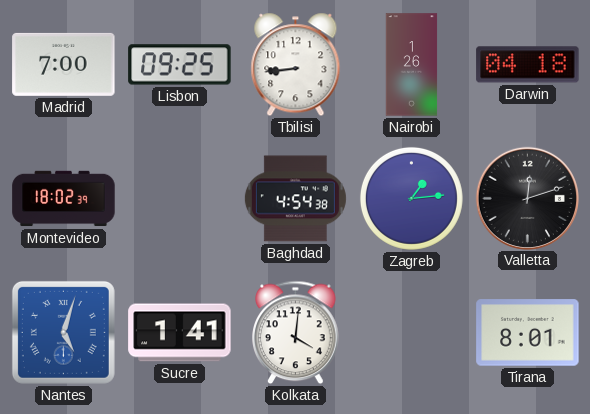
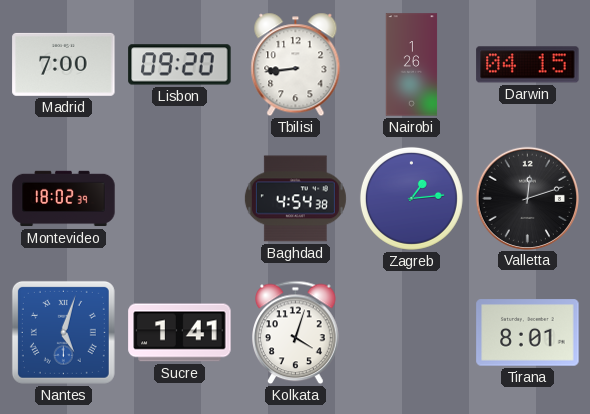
Lisbon: 09:25 -> 09:20
Darwin: 04:18 -> 04:15
Kolkata: 4:01 -> 4:03
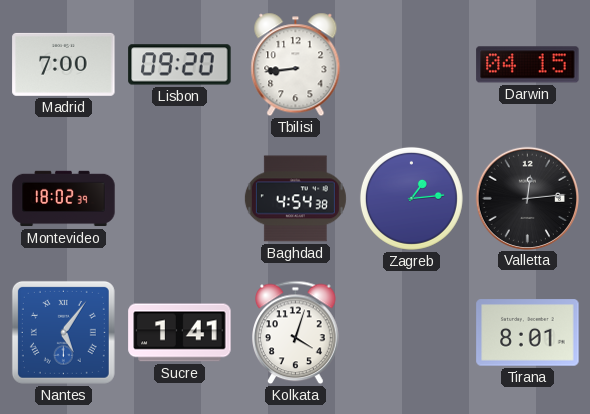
Nairobi: 1:26 -> none
Valletta: 12:12 -> 12:14
Nantes: 5:03 -> 5:06
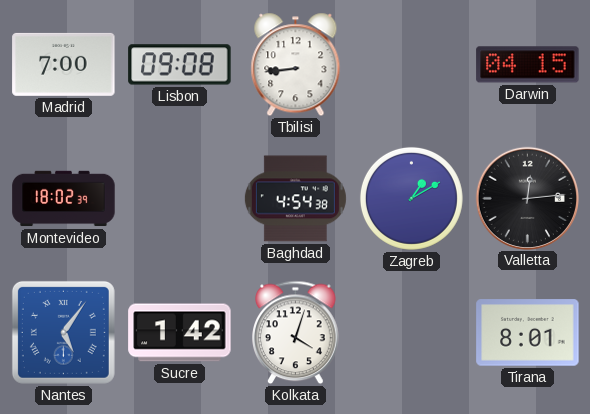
Lisbon: 09:20 -> 09:08
Zagreb: 1:14 -> 1:10
Sucre: 1:41 -> 1:42
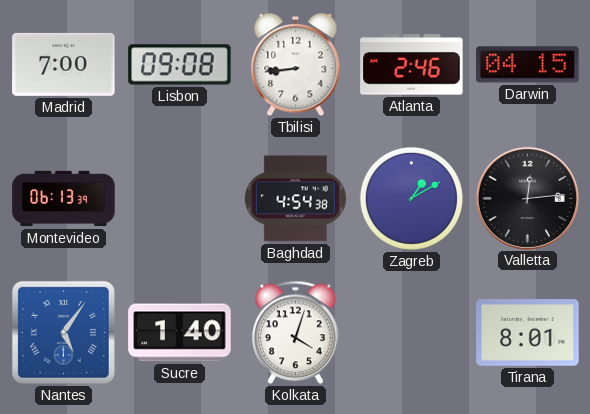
Atlanta: none -> 2:46
Montevideo: 18:02 -> 06:13
Sucre: 1:42 -> 1:40
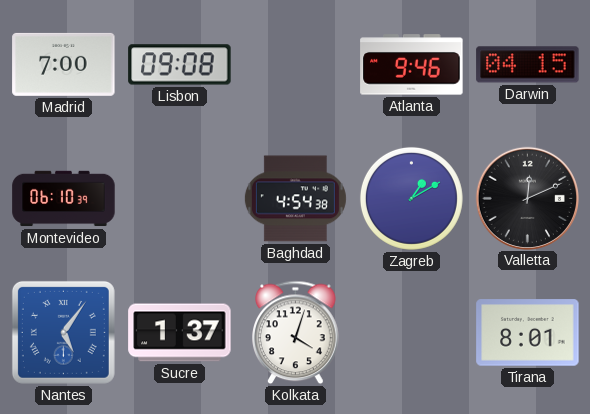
Tbilisi: 8:44 -> none
Atlanta: 2:46 -> 9:46
Montevideo: 06:13 -> 06:10
Valletta: 12:14 -> 12:11
Sucre: 1:40 -> 1:37
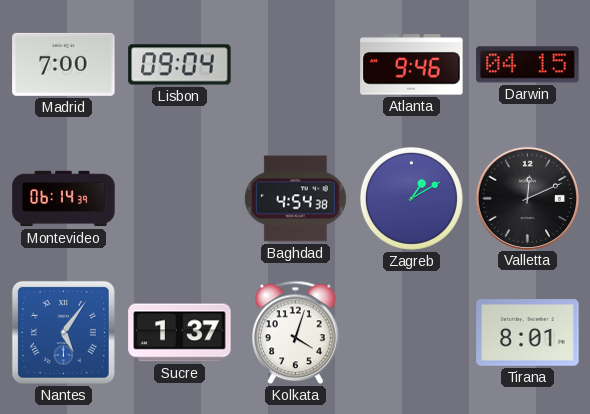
Lisbon: 09:08 -> 09:04
Montevideo: 06:10 -> 06:14
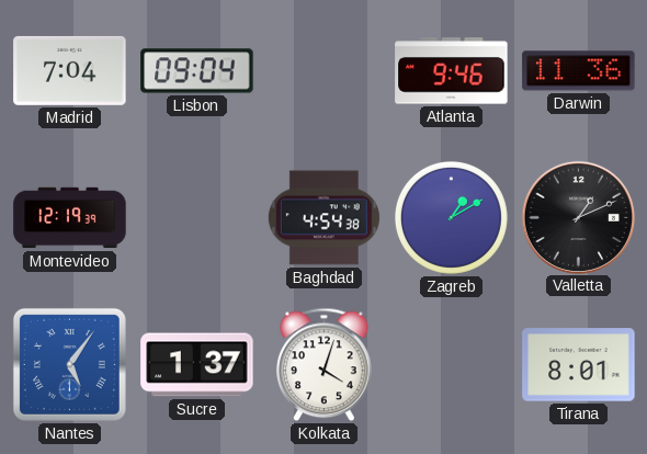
Madrid: 7:00 -> 7:04
Darwin: 04:15 -> 11:36
Montevideo: 06:14 -> 12:19
Valletta: 12:11 -> 1:11
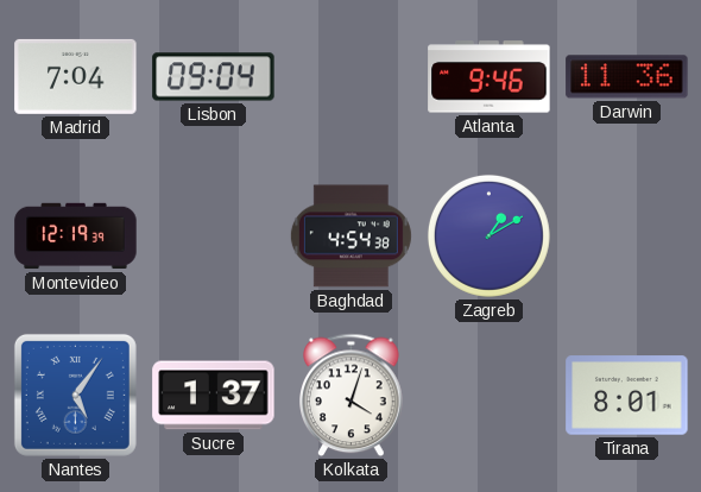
Valletta: 1:11 -> none
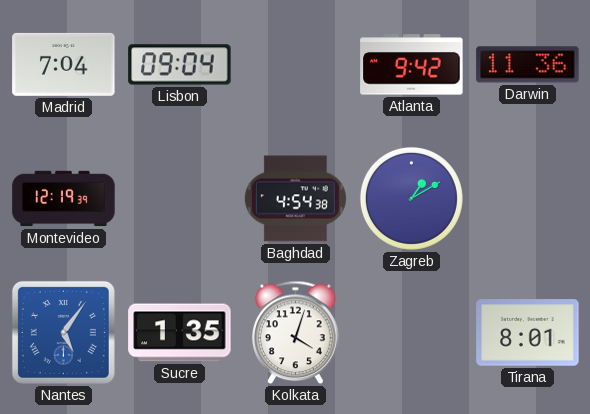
Atlanta: 9:46 -> 9:42
Sucre: 1:37 -> 1:35
